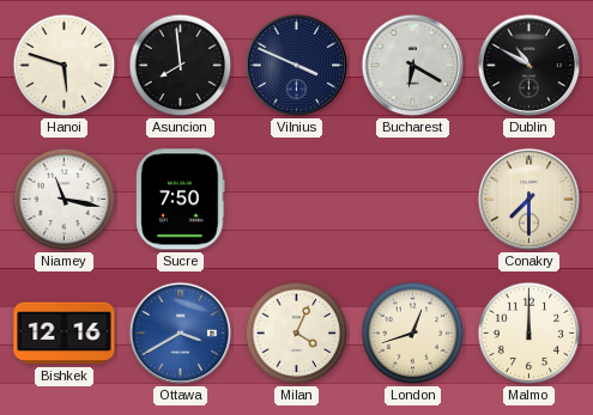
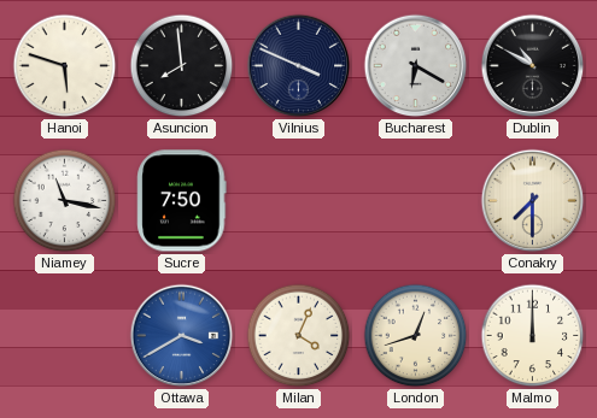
Bishkek: 12:16 -> none
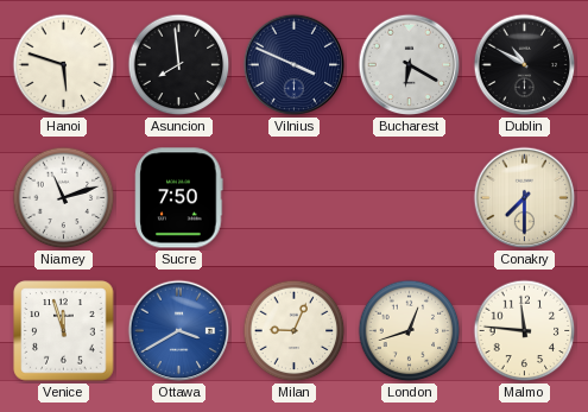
Niamey: 11:17 -> 11:12
Venice: none -> 11:57
Milan: 4:04 -> 9:04
Malmo: 12:00 -> 11:46
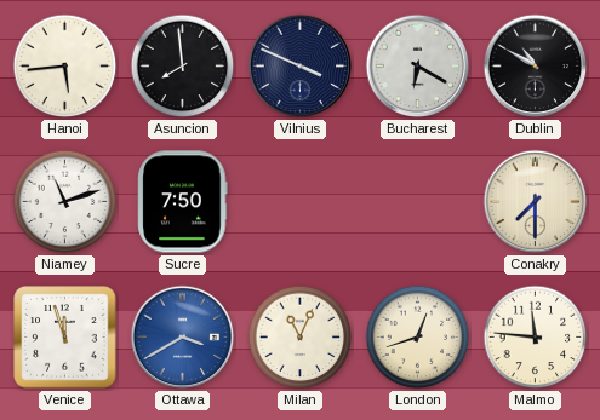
Hanoi: 5:48 -> 5:44
Milan: 9:04 -> 11:04
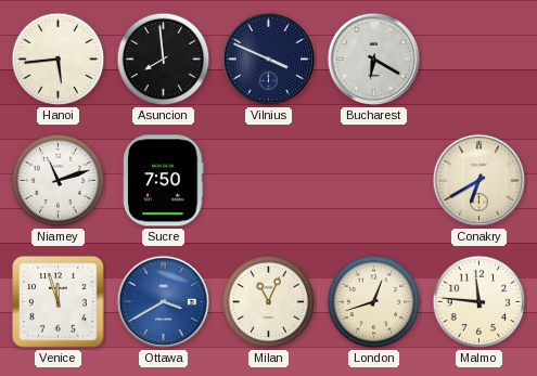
Dublin: 10:50 -> none
Conakry: 7:30 -> 6:40
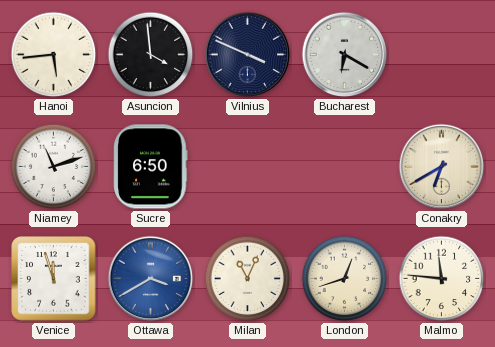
Asuncion: 7:59 -> 3:59
Sucre: 7:50 -> 6:50
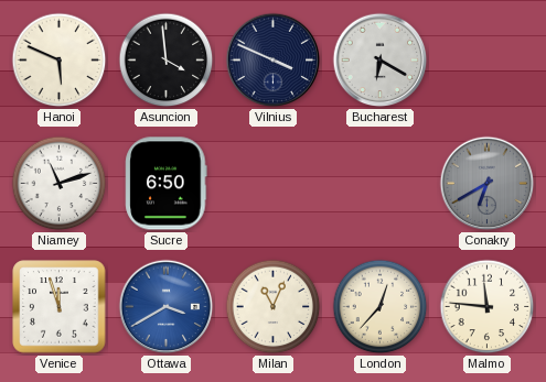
Hanoi: 5:44 -> 5:49
Conakry dial: cream -> grey
London: 12:42 -> 12:37
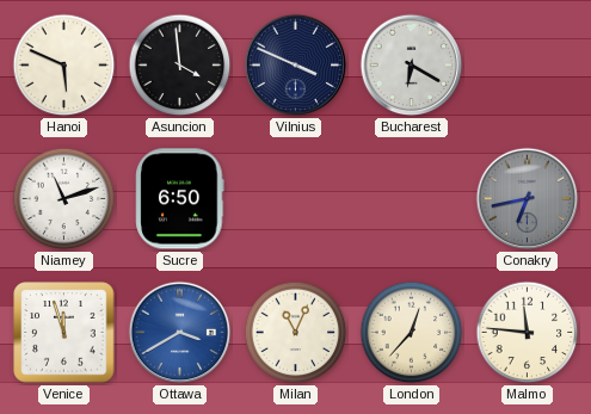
Conakry: 6:40 -> 6:43
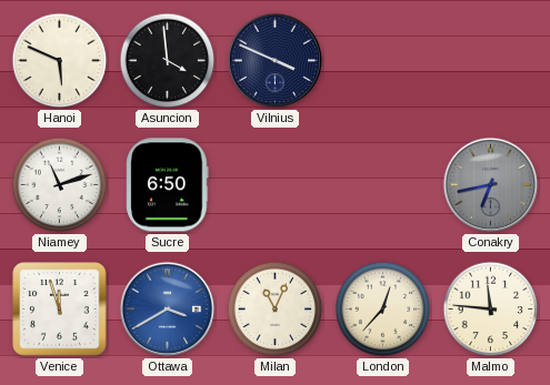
Bucharest: 6:20 -> none
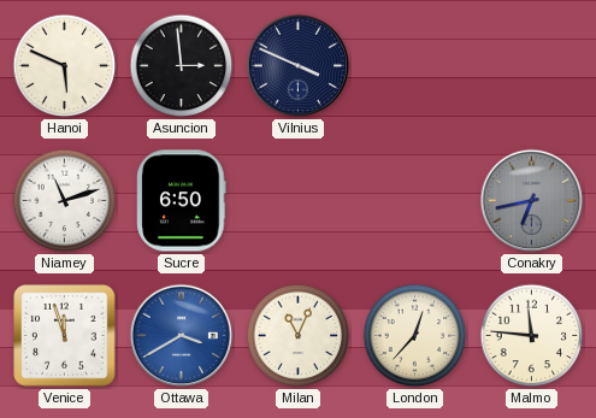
Asuncion: 3:59 -> 2:59
